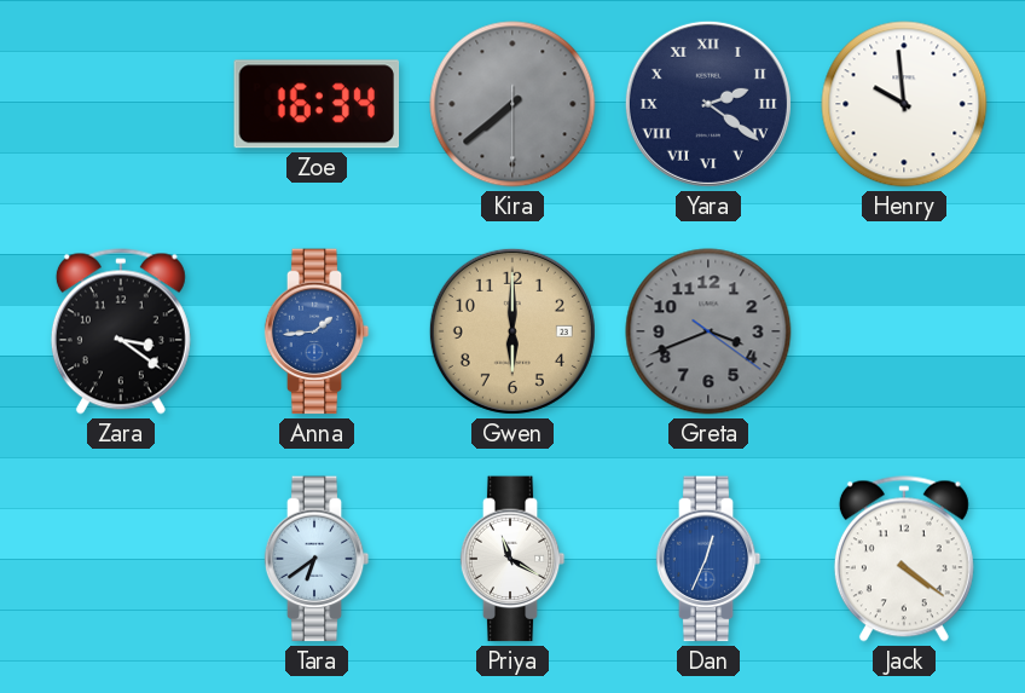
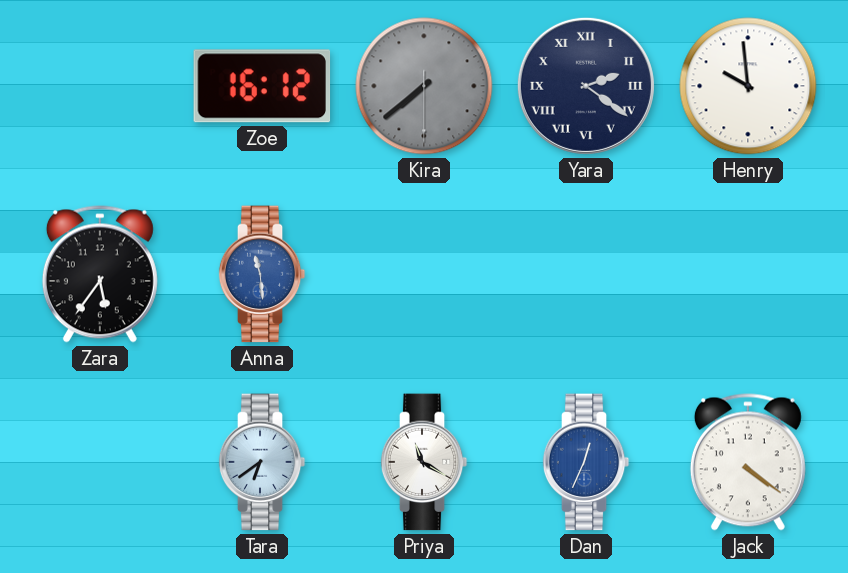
Zoe: 16:34 -> 16:12
Zara: 3:21 -> 5:36
Anna: 1:44 -> 11:29
Gwen: 6:00 -> none
Greta: 3:41 -> none
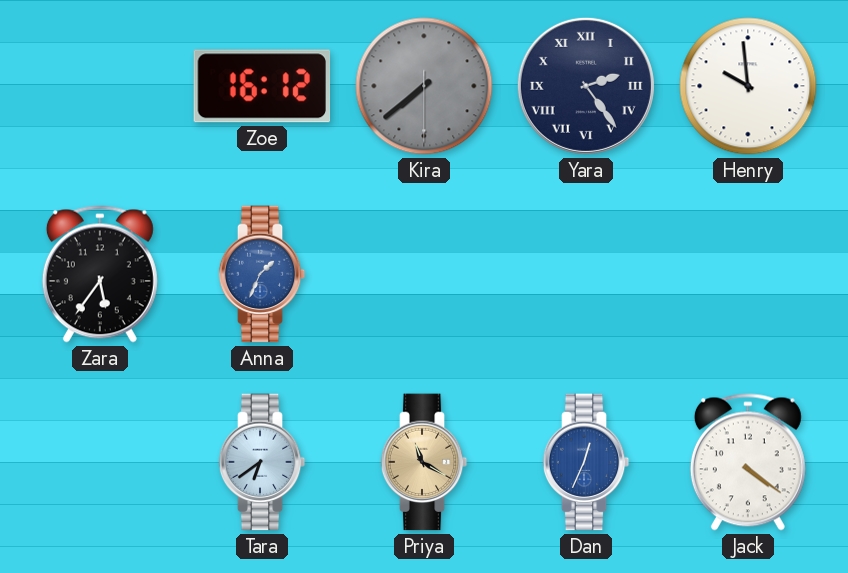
Yara: 2:21 -> 2:24
Anna: 11:29 -> 1:34
Priya dial: white -> champagne
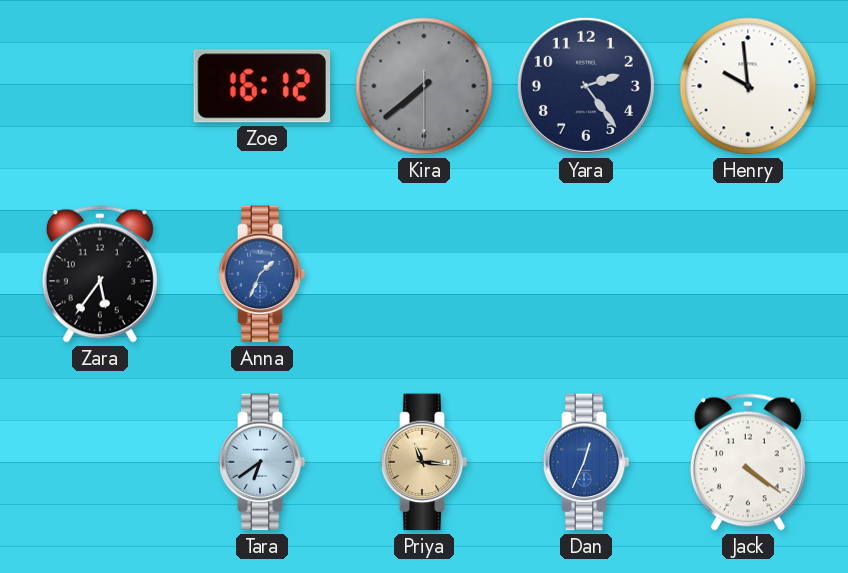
Yara numerals: Roman -> Arabic
Priya: 11:20 -> 11:16
